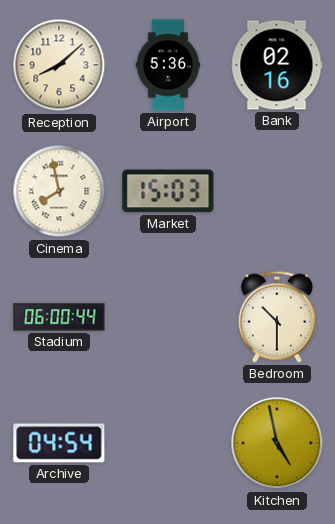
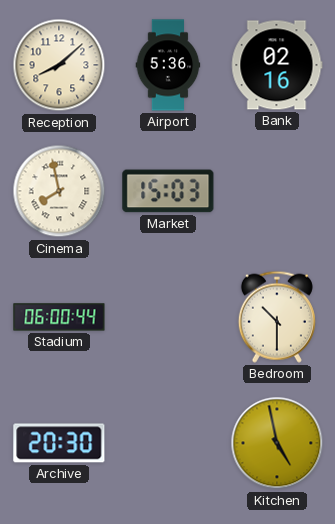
Archive: 04:54 -> 20:30
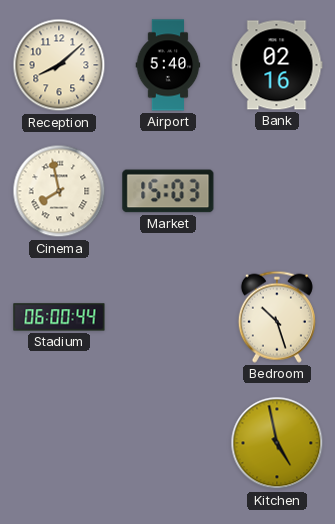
Airport: 5:36 -> 5:40
Bedroom: 10:30 -> 10:27
Archive: 20:30 -> none
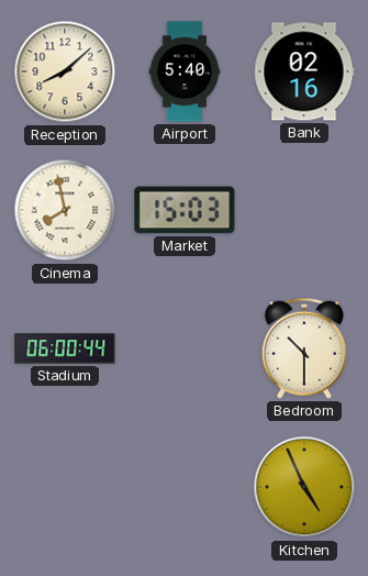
Bedroom: 10:27 -> 10:30
Kitchen: 4:58 -> 4:56
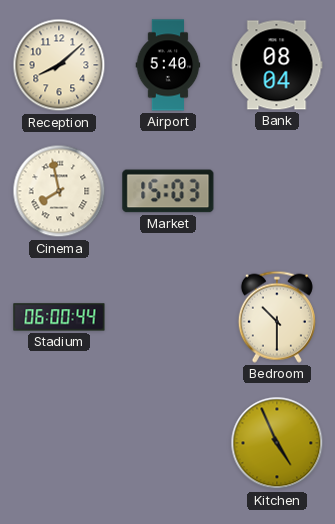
Bank: 02:16 -> 08:04
